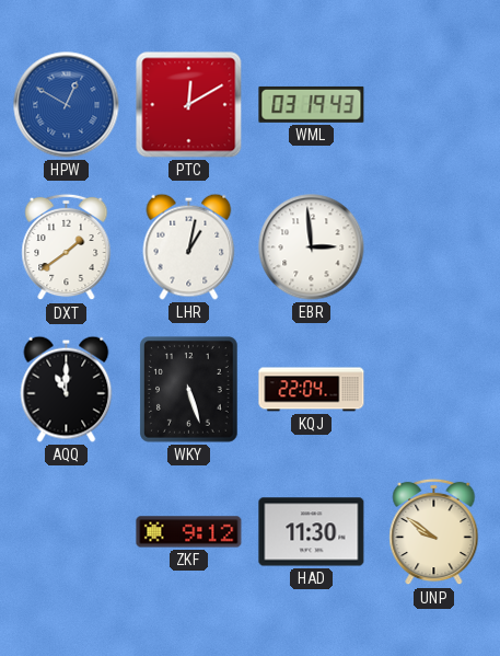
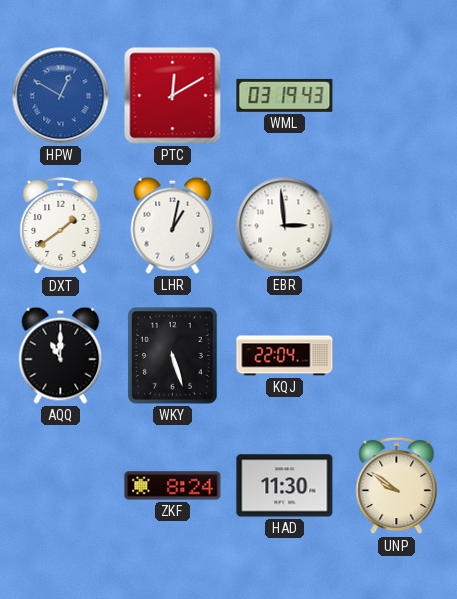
ZKF: 9:12 -> 8:24
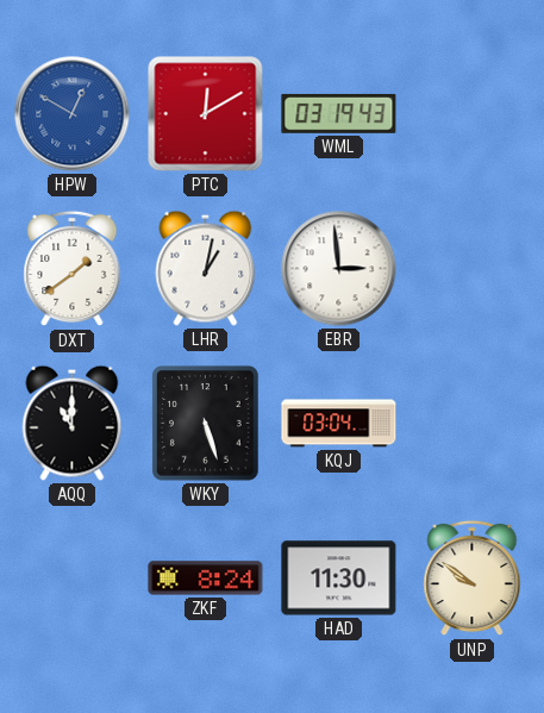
KQJ: 22:04 -> 03:04
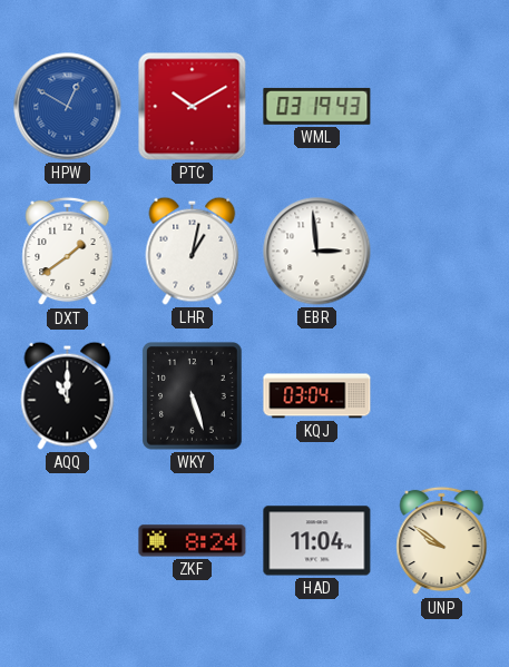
PTC: 12:10 -> 10:10
HAD: 11:30 -> 11:04
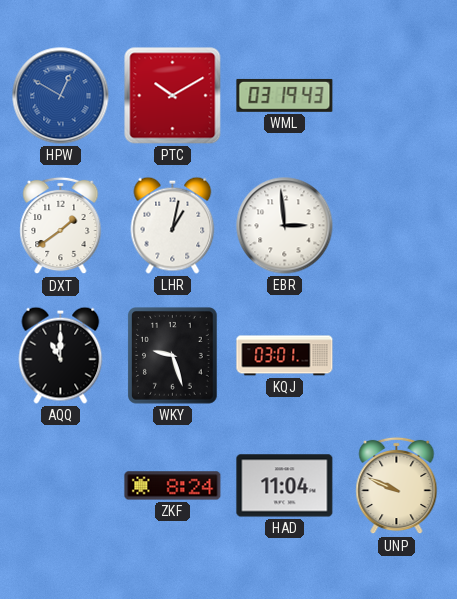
WKY: 5:27 -> 9:27
KQJ: 03:04 -> 03:01
UNP: 9:51 -> 9:49
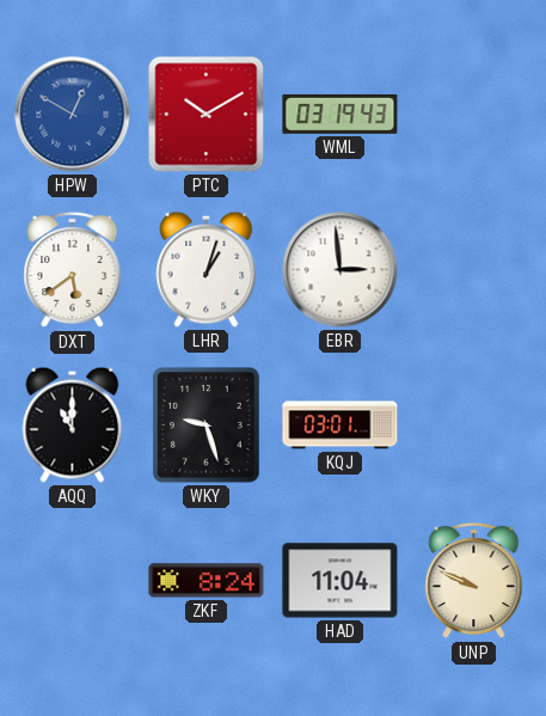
DXT: 1:39 -> 5:39
LHR: 1:02 -> 1:03
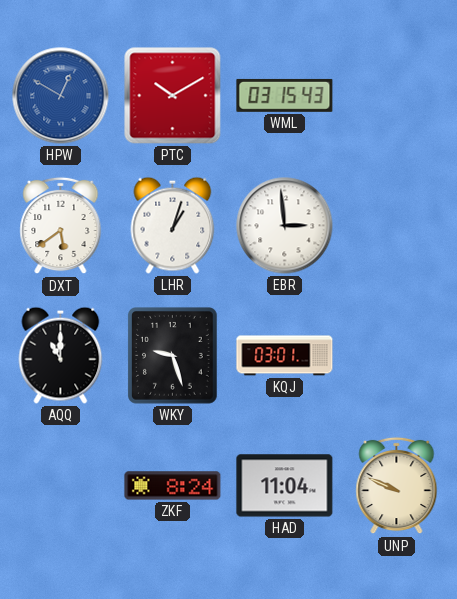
WML: 03:19 -> 03:15
